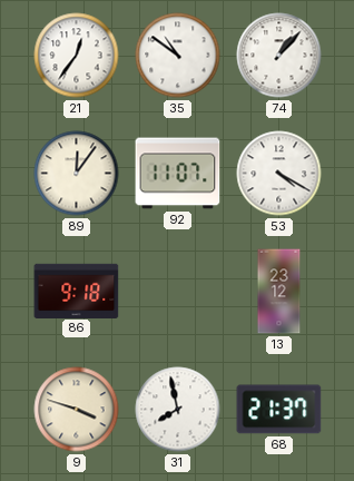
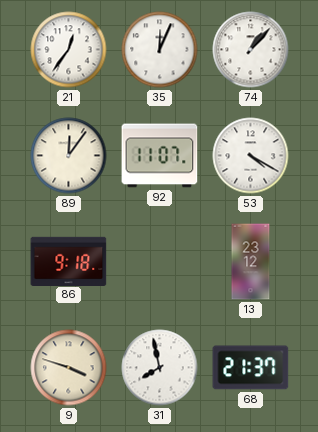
35: 10:51 -> 12:04
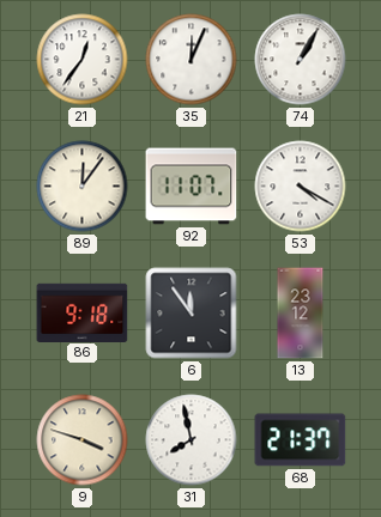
74: 1:07 -> 1:05
6: none -> 11:54
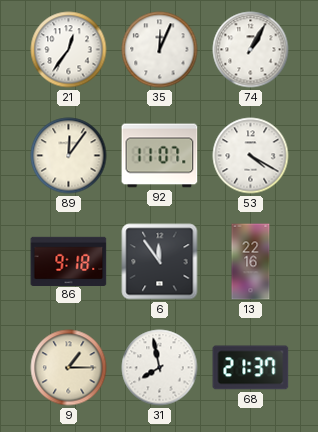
13: 23:12 -> 22:16
9: 3:48 -> 1:15
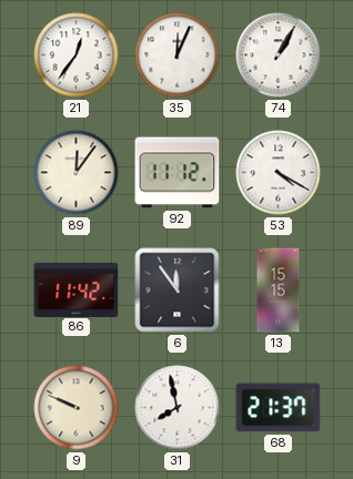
92: 11:07 -> 11:12
86: 9:18 -> 11:42
13: 22:16 -> 15:15
9: 1:15 -> 9:49
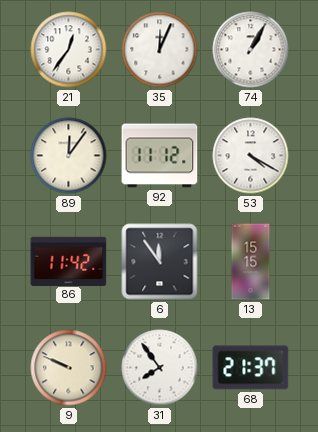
31: 7:58 -> 7:54
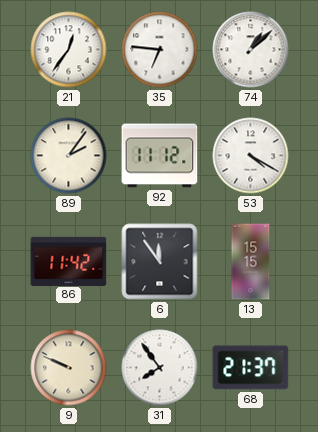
35: 12:04 -> 6:46
74: 1:05 -> 1:08
89: 12:06 -> 2:06
